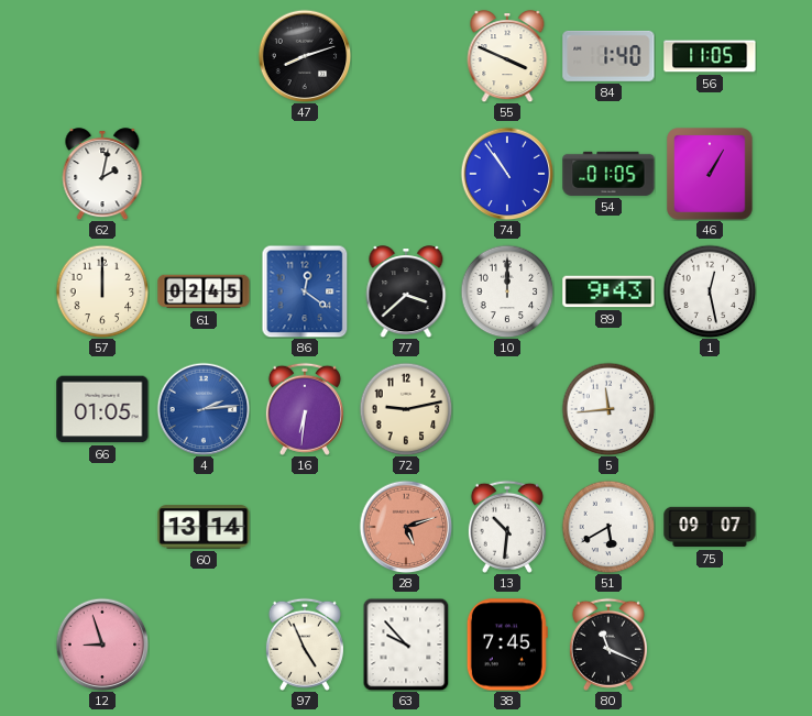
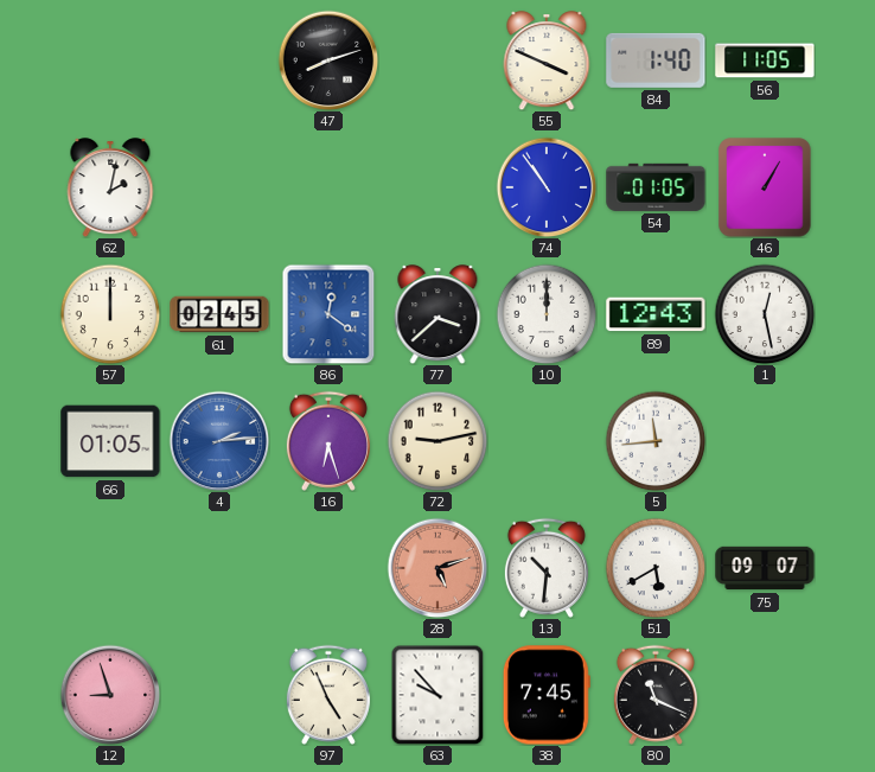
89: 9:43 -> 12:43
16: 6:31 -> 6:27
60: 13:14 -> none
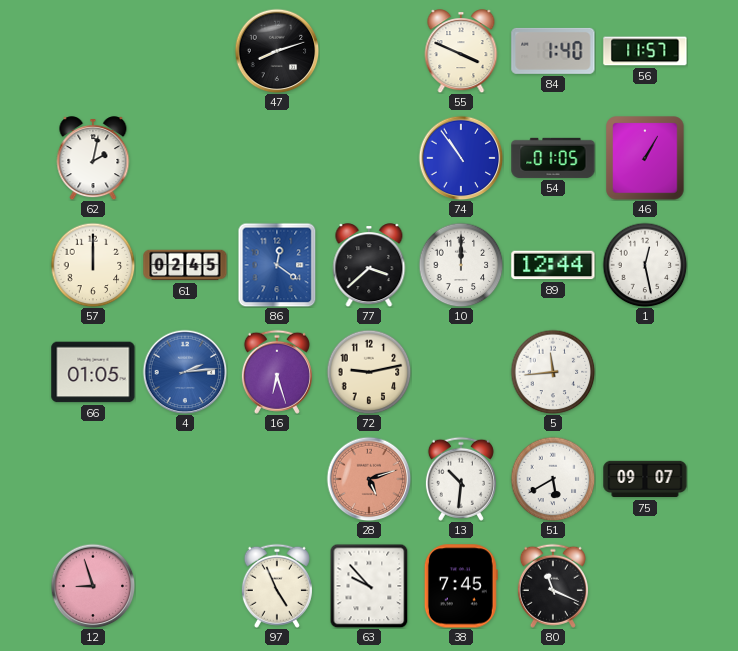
56: 11:05 -> 11:57
89: 12:43 -> 12:44
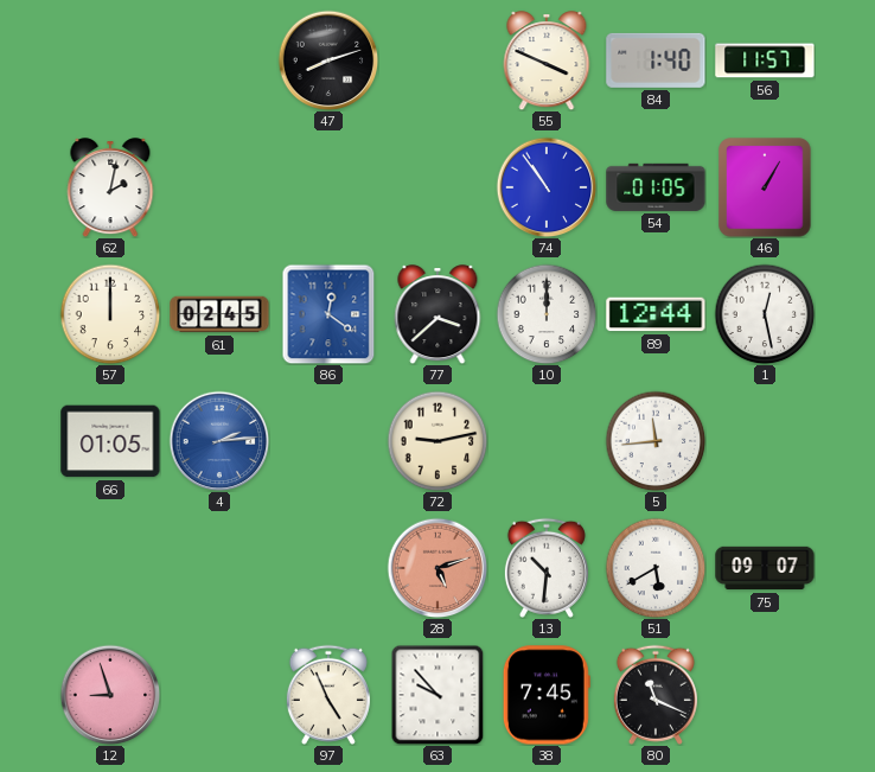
16: 6:27 -> none
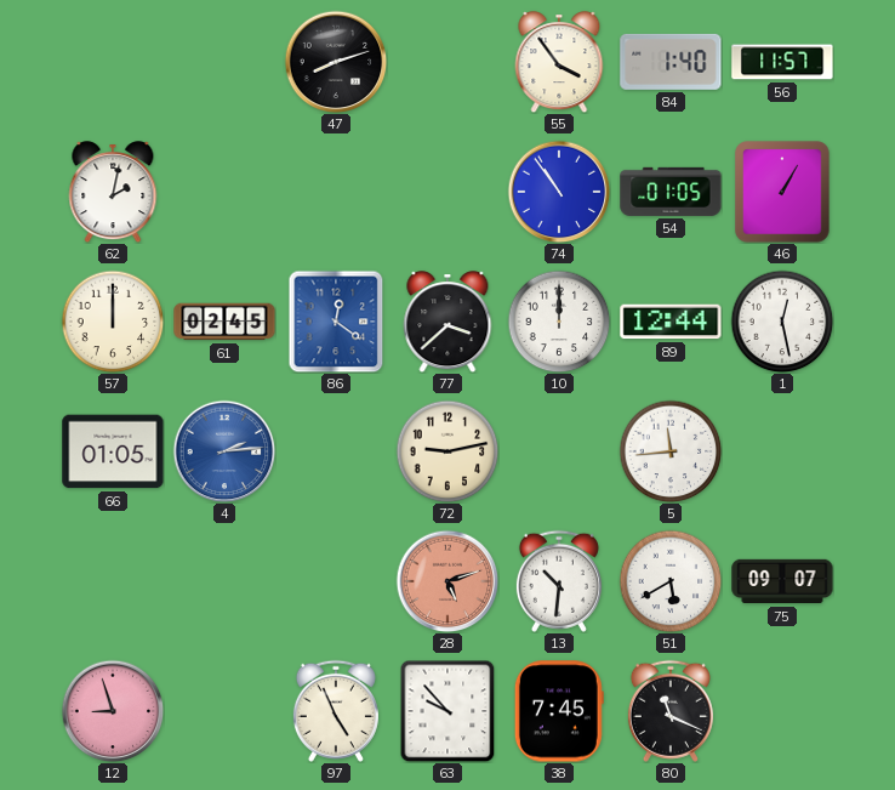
55: 3:49 -> 3:54
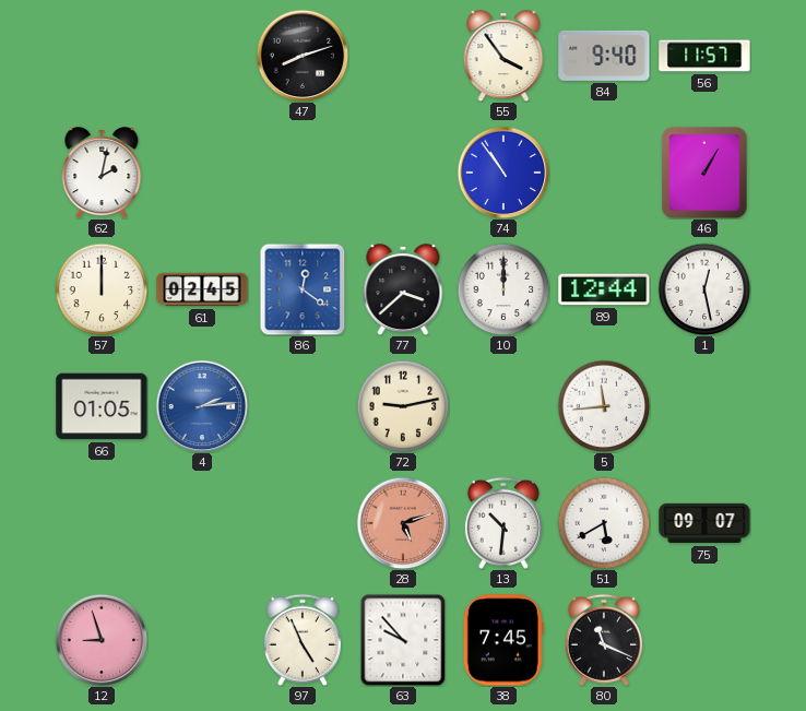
84: 1:40 -> 9:40
54: 01:05 -> none
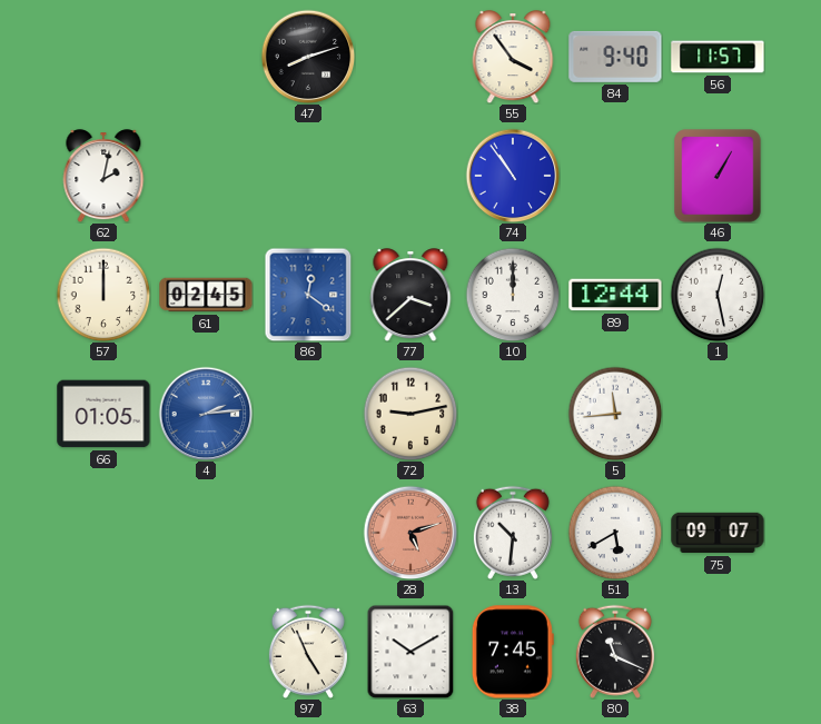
12: 8:57 -> none
63: 9:53 -> 10:10
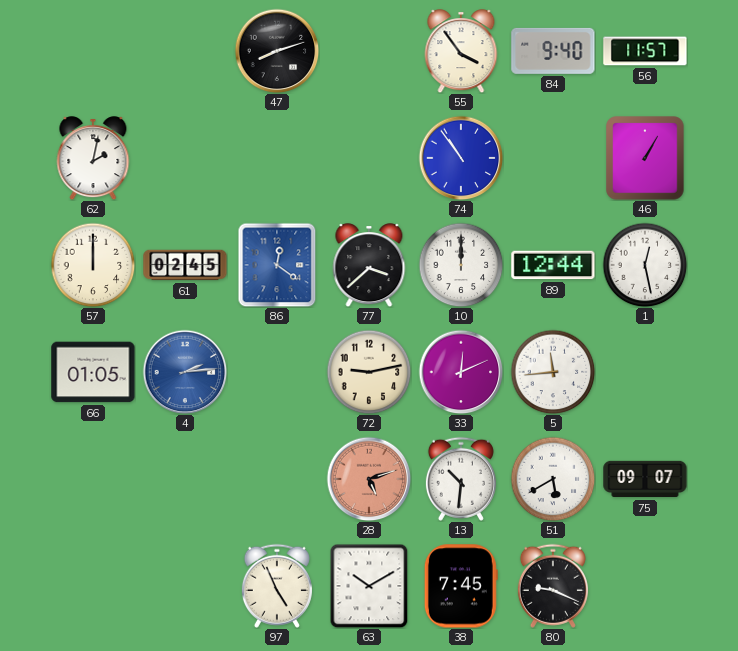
33: none -> 12:11
80: 11:19 -> 9:19
